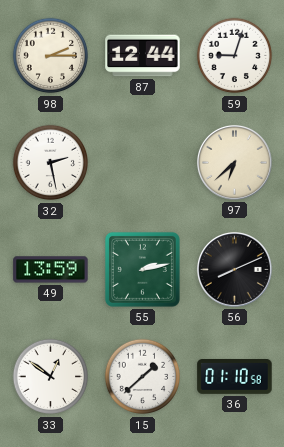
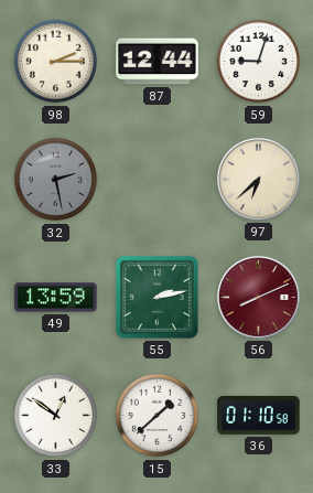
32 dial: white -> grey
56 dial: black -> burgundy
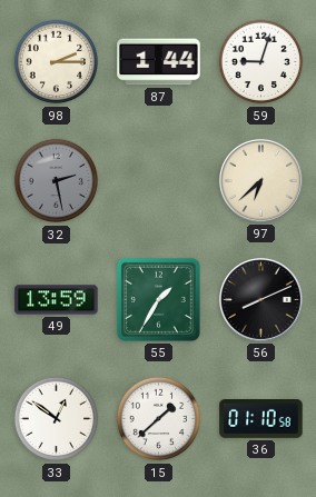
87: 12:44 -> 1:44
55: 2:13 -> 1:35
56 dial: burgundy -> black
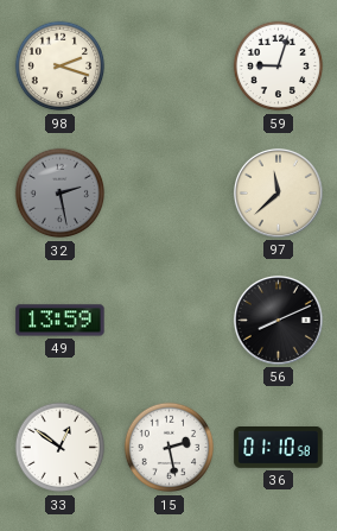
98: 2:15 -> 2:18
87: 1:44 -> none
97: 6:38 -> 11:38
55: 1:35 -> none
15: 1:38 -> 2:28
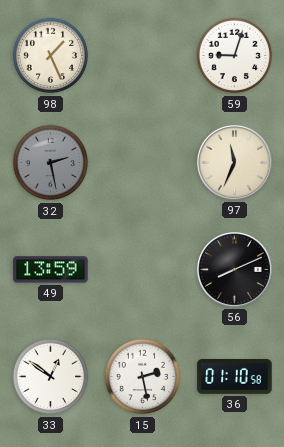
98: 2:18 -> 1:26
97: 11:38 -> 11:34
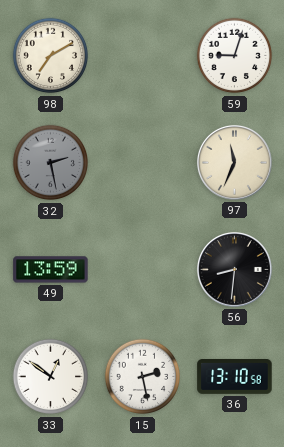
98: 1:26 -> 7:10
56: 8:11 -> 8:31
36: 01:10 -> 13:10
